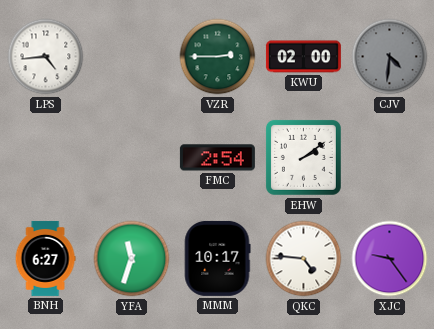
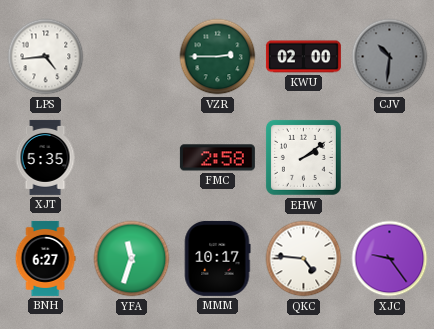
CJV: 4:31 -> 10:31
XJT: none -> 5:35
FMC: 2:54 -> 2:58
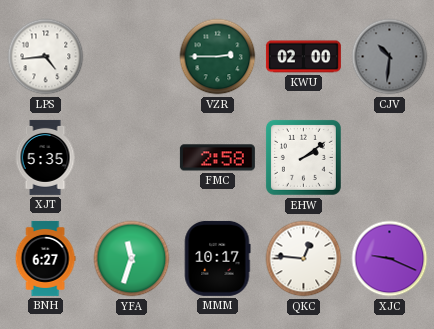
QKC: 4:46 -> 12:46
XJC: 9:24 -> 9:19
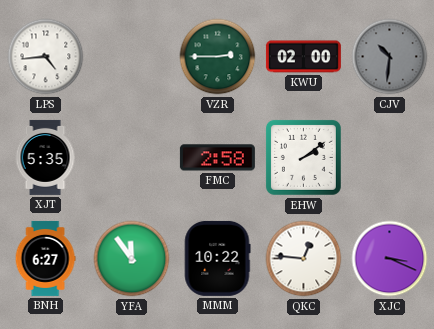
YFA: 11:33 -> 11:54
MMM: 10:17 -> 10:22
XJC: 9:19 -> 3:19
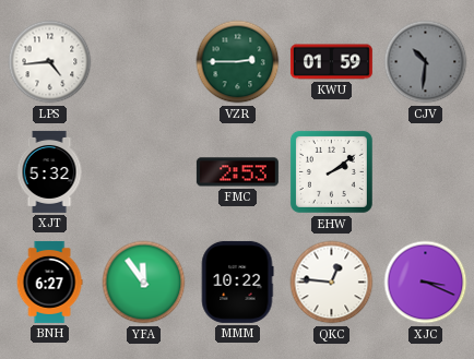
KWU: 02:00 -> 01:59
XJT: 5:35 -> 5:32
FMC: 2:58 -> 2:53
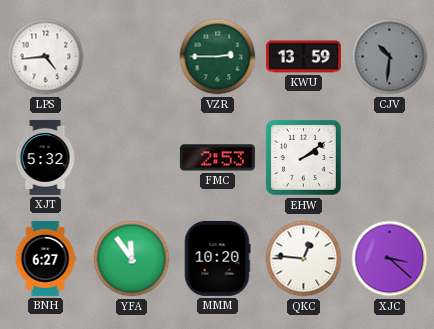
KWU: 01:59 -> 13:59
MMM: 10:22 -> 10:20
XJC: 3:19 -> 3:22
